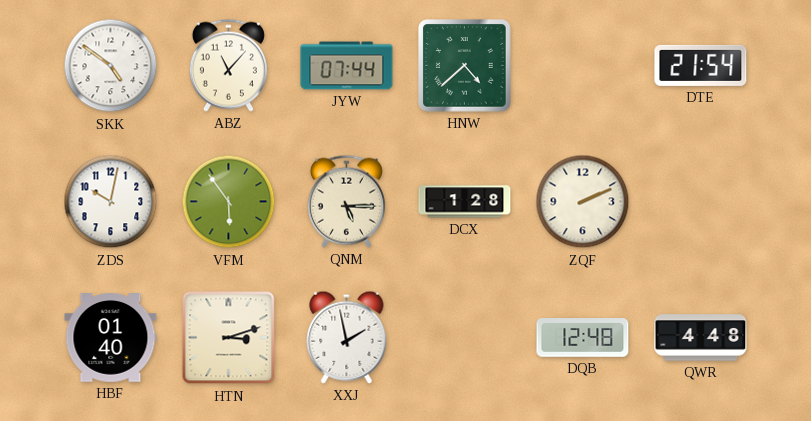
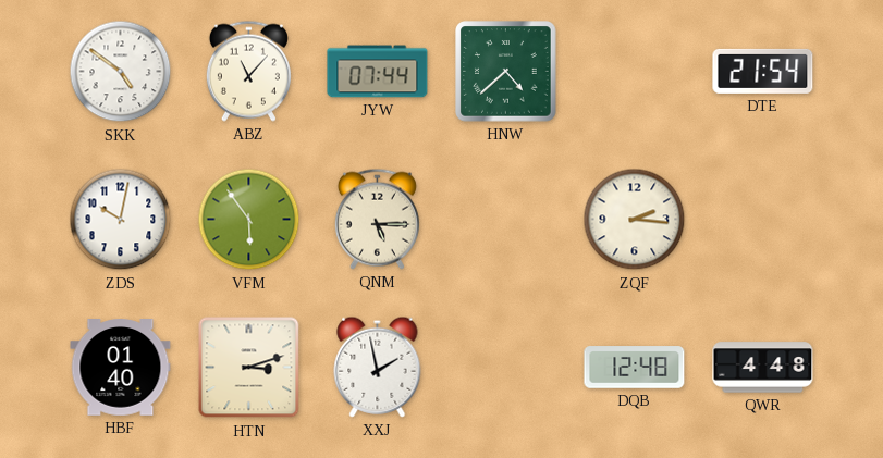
DCX: 1:28 -> none
ZQF: 2:11 -> 2:16
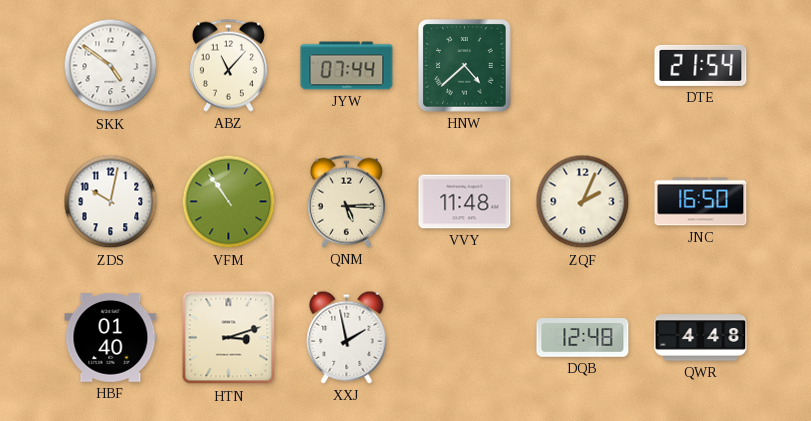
VFM: 5:54 -> 10:54
VVY: none -> 11:48
ZQF: 2:16 -> 2:04
JNC: none -> 16:50
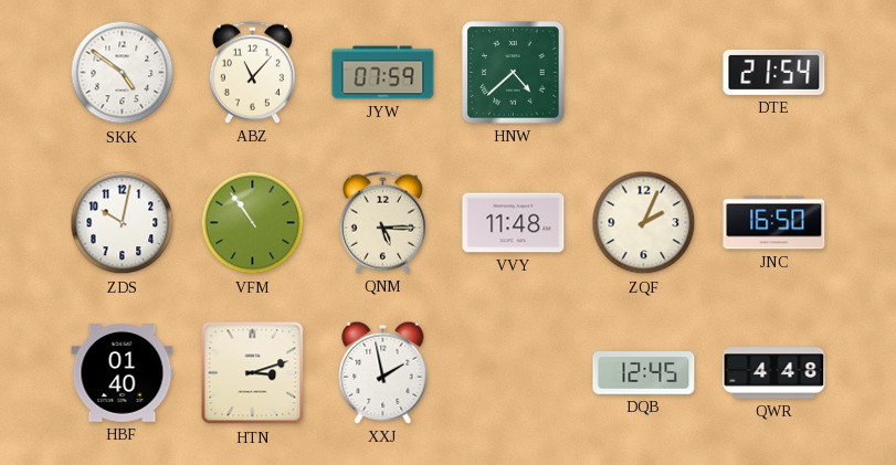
JYW: 07:44 -> 07:59
DQB: 12:48 -> 12:45
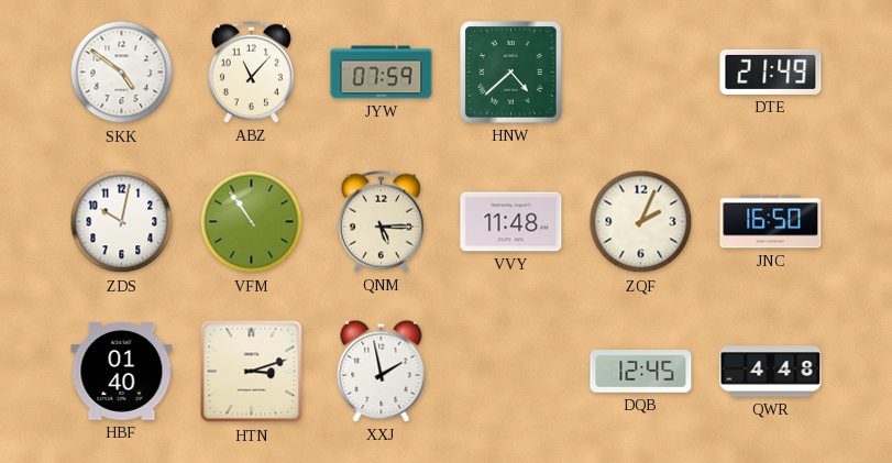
DTE: 21:54 -> 21:49
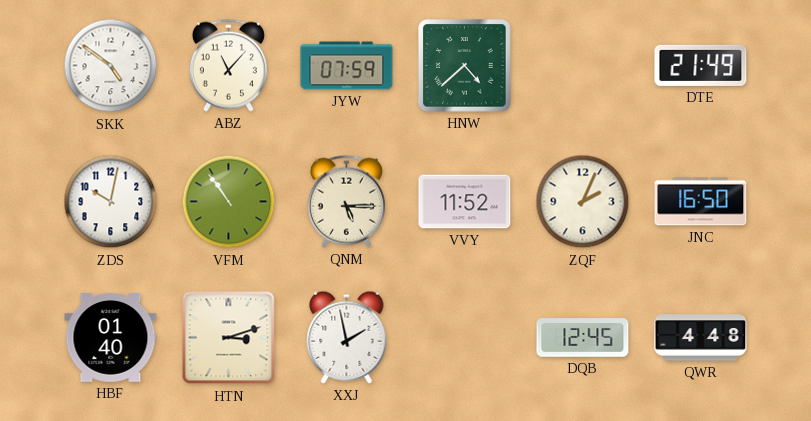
VVY: 11:48 -> 11:52
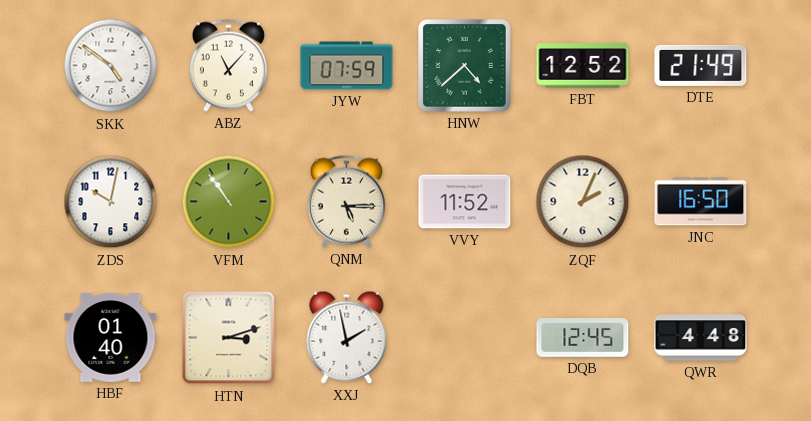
FBT: none -> 12:52
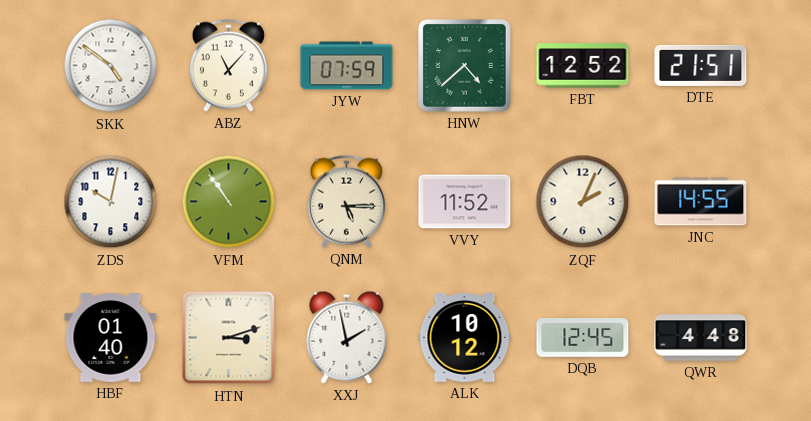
DTE: 21:49 -> 21:51
JNC: 16:50 -> 14:55
ALK: none -> 10:12
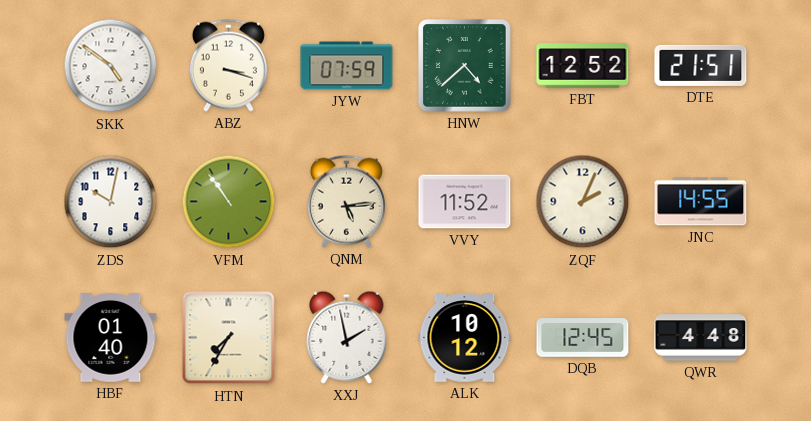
ABZ: 11:07 -> 3:18
QNM: 5:15 -> 5:14
HTN: 3:12 -> 7:35
